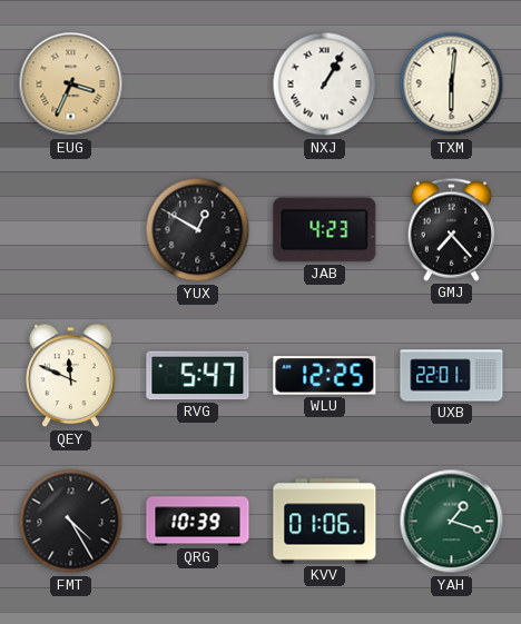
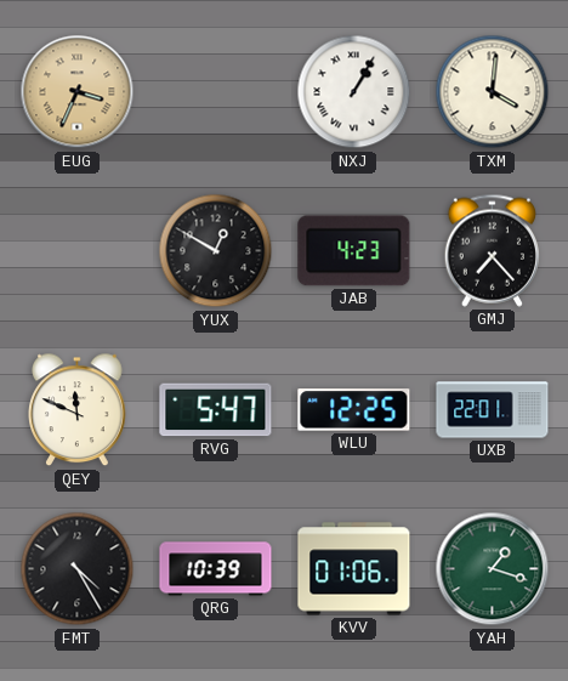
TXM: 6:01 -> 4:01
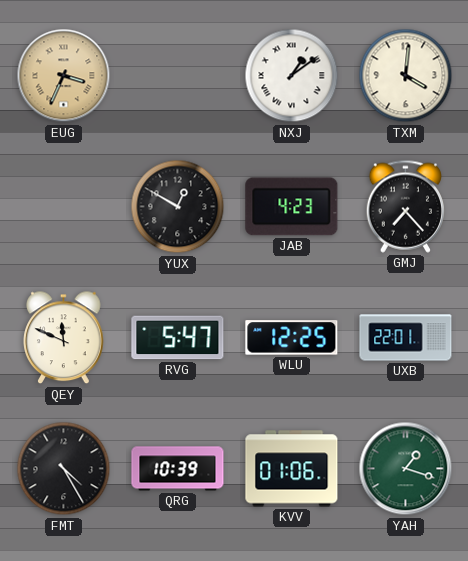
NXJ: 1:05 -> 1:09
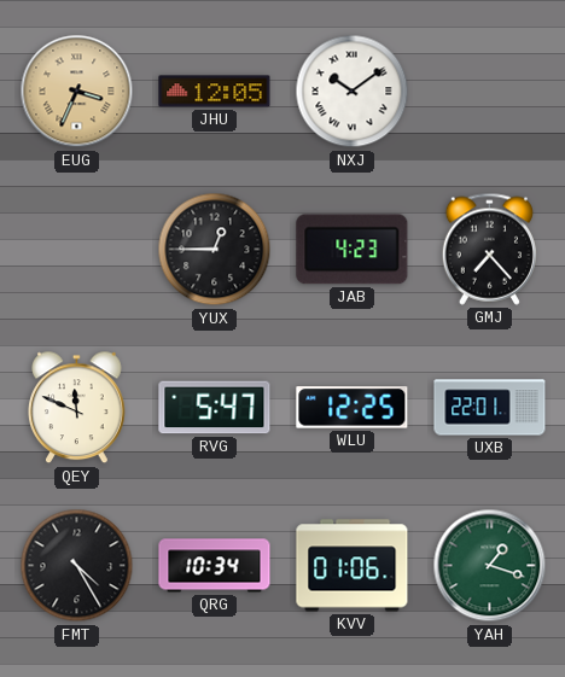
JHU: none -> 12:05
NXJ: 1:09 -> 10:09
TXM: 4:01 -> none
YUX: 12:50 -> 12:45
QRG: 10:39 -> 10:34
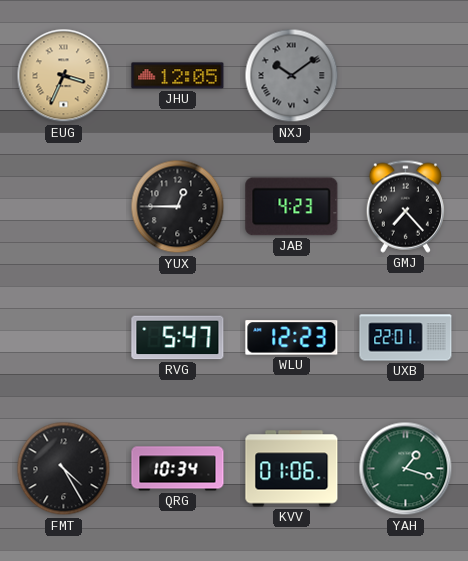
NXJ dial: white -> grey
QEY: 11:49 -> none
WLU: 12:25 -> 12:23
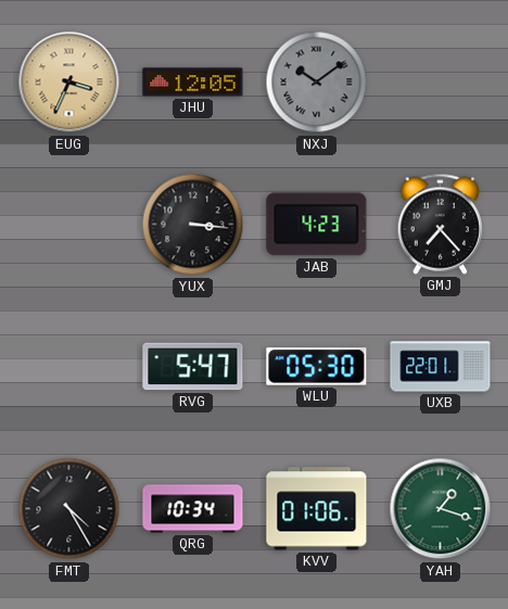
YUX: 12:45 -> 3:16
WLU: 12:23 -> 05:30
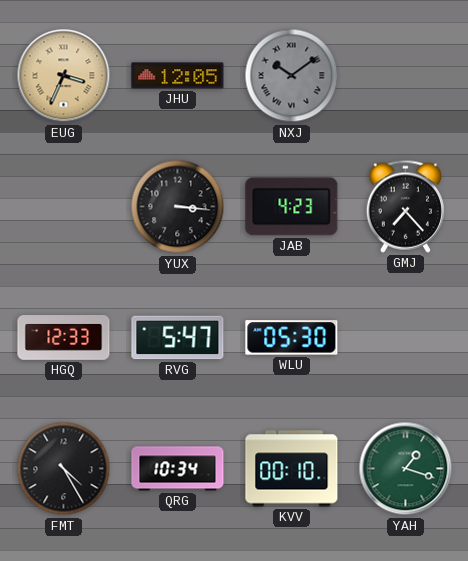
HGQ: none -> 12:33
UXB: 22:01 -> none
KVV: 01:06 -> 00:10
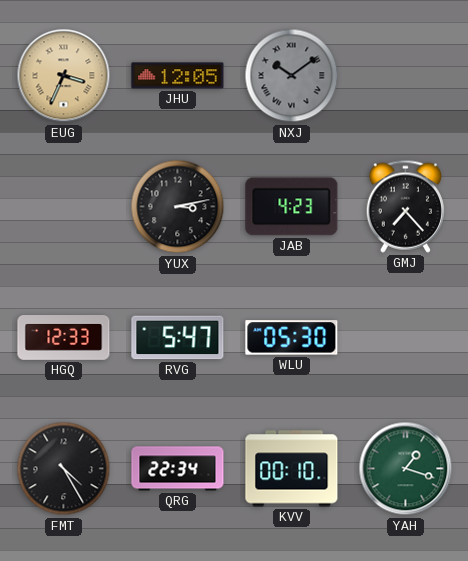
YUX: 3:16 -> 3:13
QRG: 10:34 -> 22:34
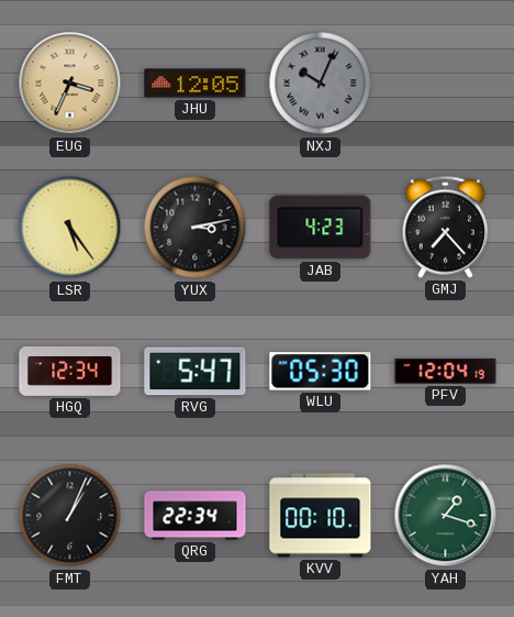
NXJ: 10:09 -> 10:04
LSR: none -> 5:24
HGQ: 12:33 -> 12:34
PFV: none -> 12:04
FMT: 4:25 -> 1:04
